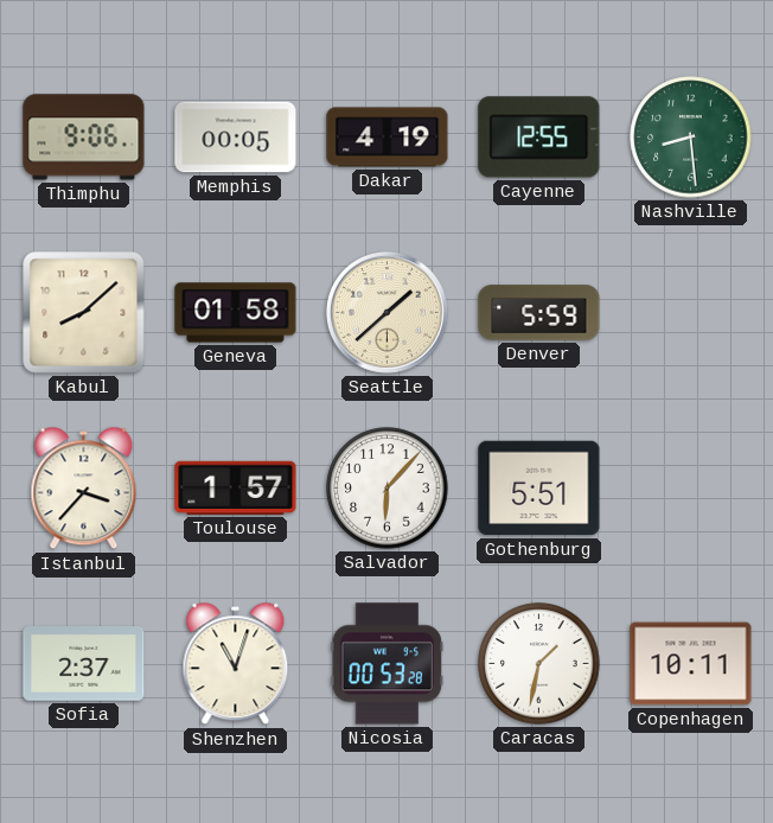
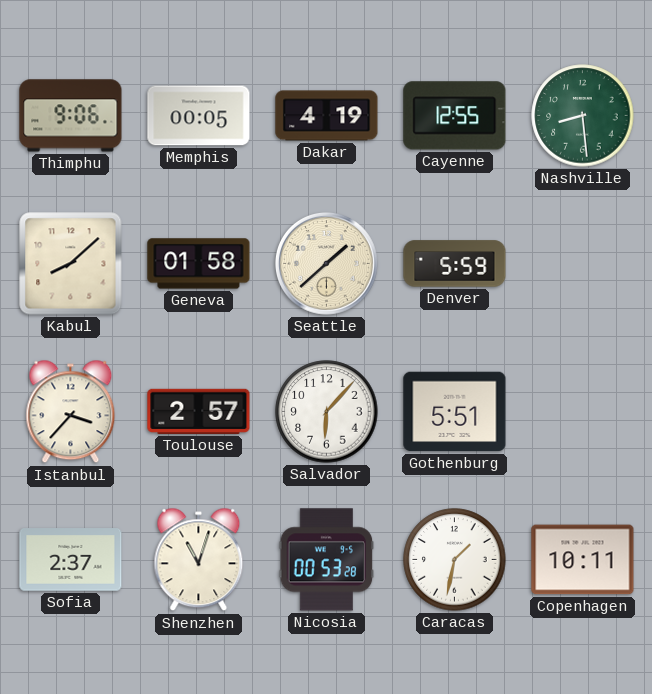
Toulouse: 1:57 -> 2:57
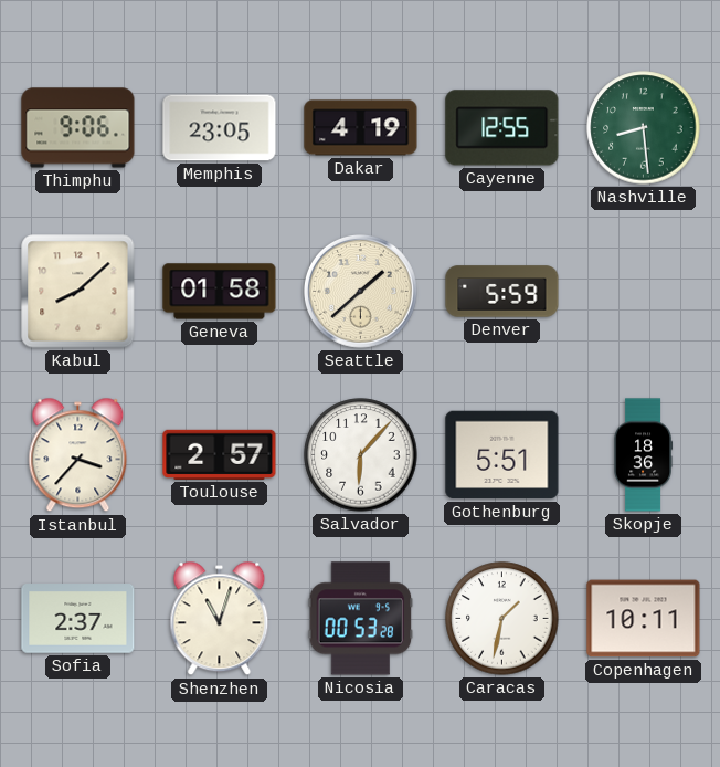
Memphis: 00:05 -> 23:05
Skopje: none -> 18:36
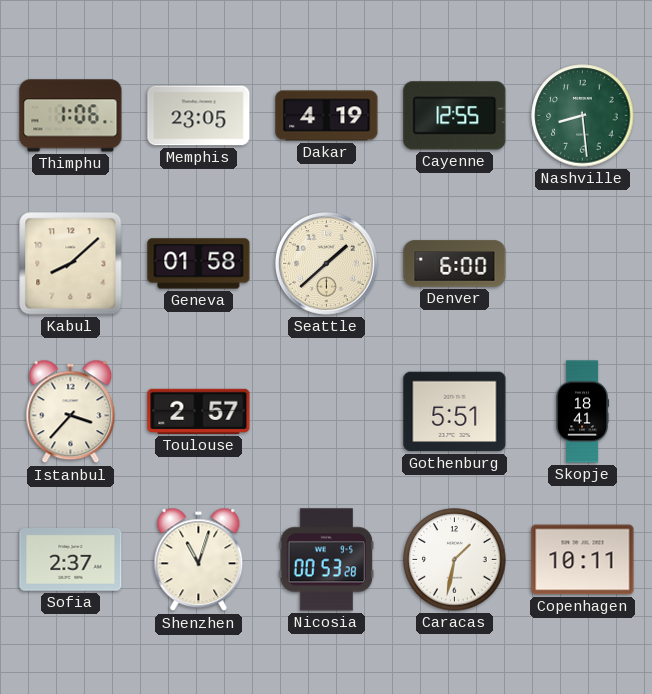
Thimphu: 9:06 -> 1:06
Denver: 5:59 -> 6:00
Salvador: 6:07 -> none
Skopje: 18:36 -> 18:41
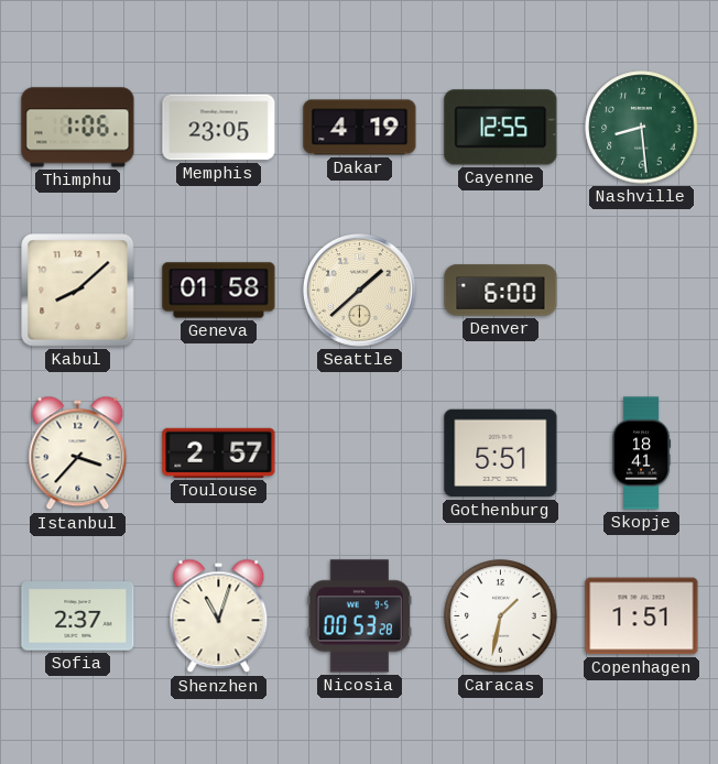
Copenhagen: 10:11 -> 1:51
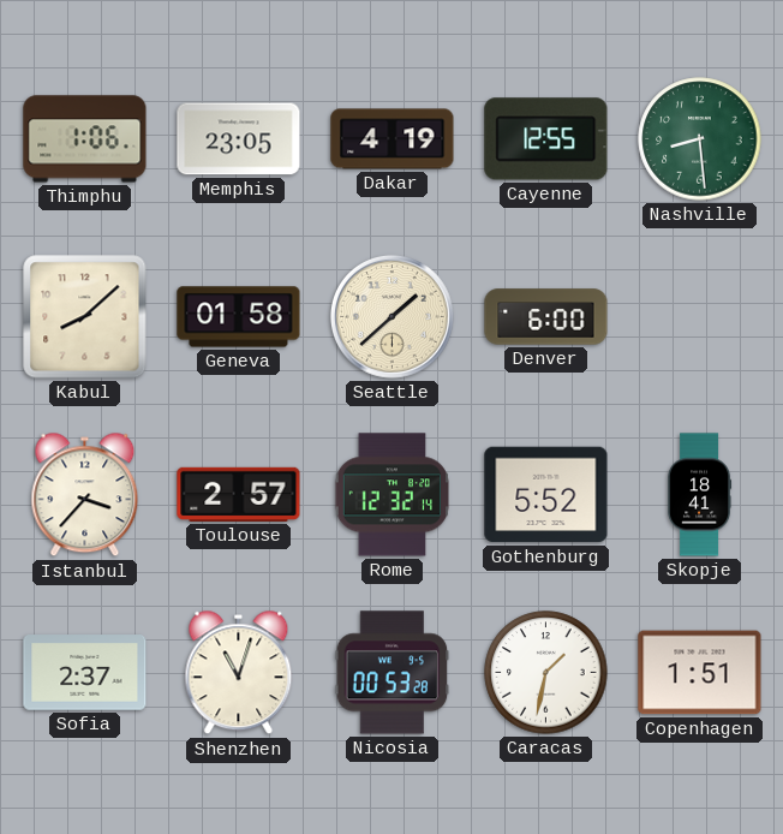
Rome: none -> 12:32
Gothenburg: 5:51 -> 5:52
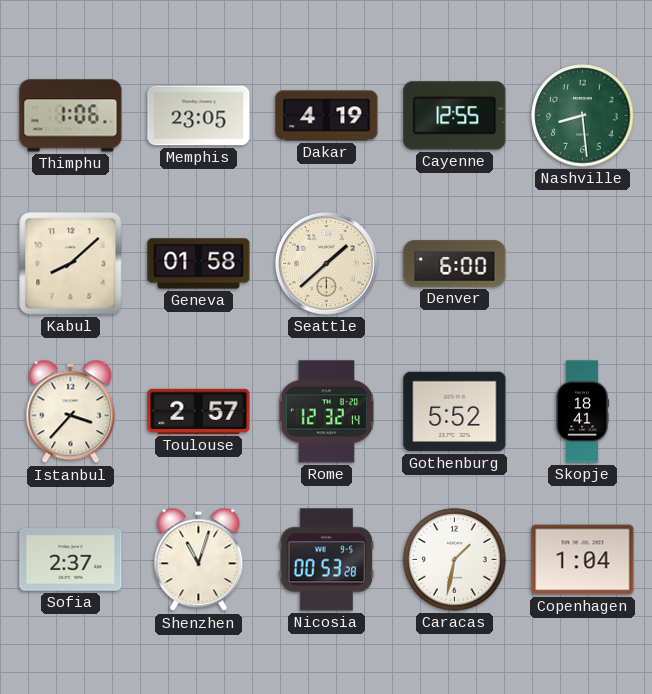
Copenhagen: 1:51 -> 1:04
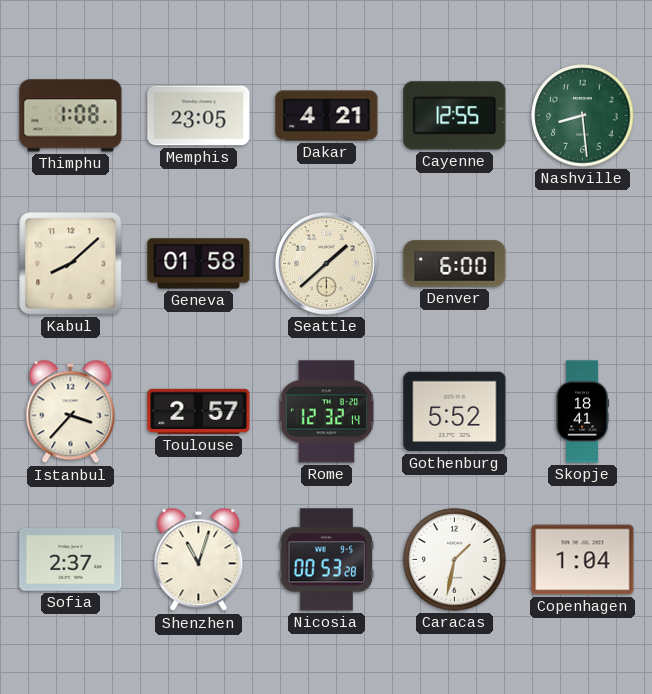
Thimphu: 1:06 -> 1:08
Dakar: 4:19 -> 4:21
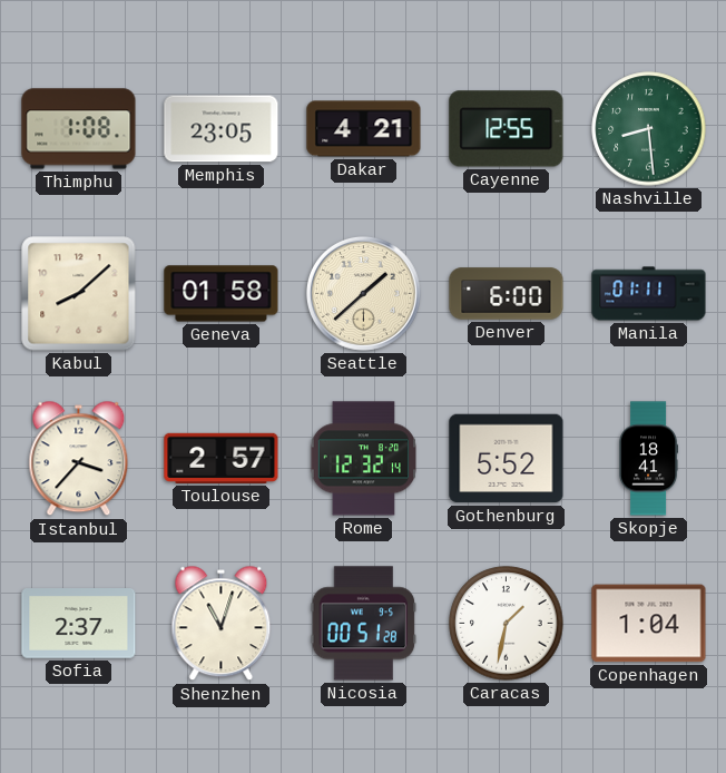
Manila: none -> 01:11
Nicosia: 00:53 -> 00:51
